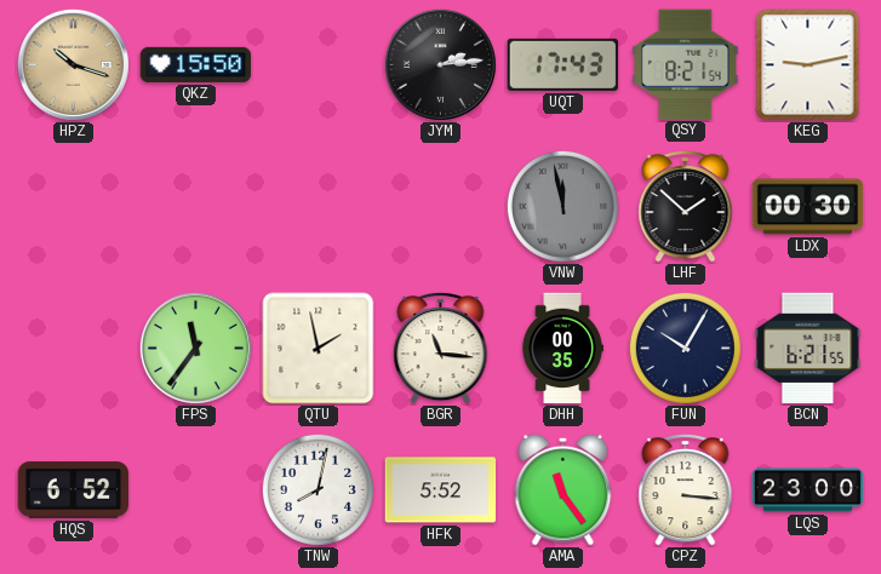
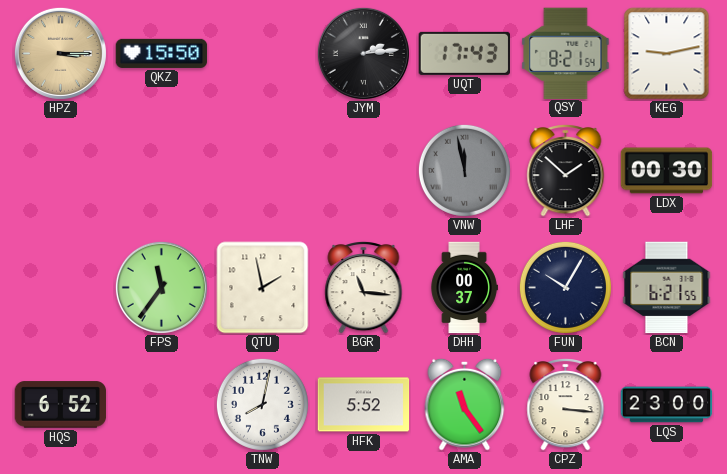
HPZ: 10:18 -> 3:15
DHH: 00:35 -> 00:37
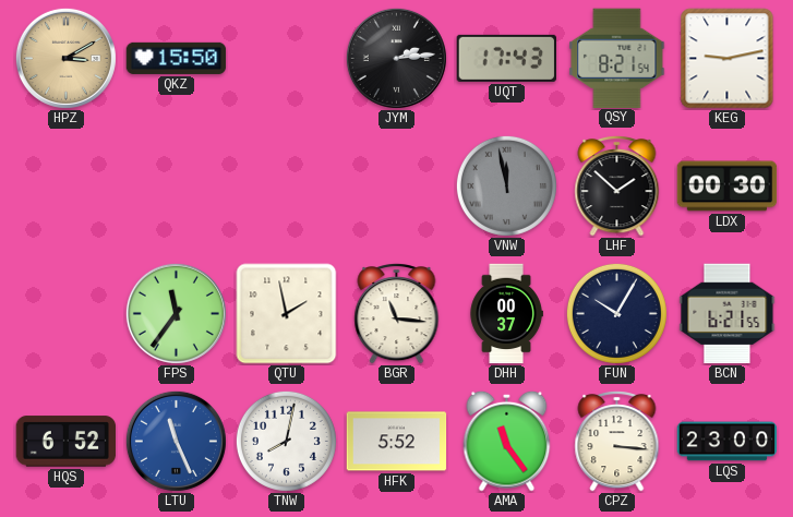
HPZ: 3:15 -> 3:10
LTU: none -> 11:26
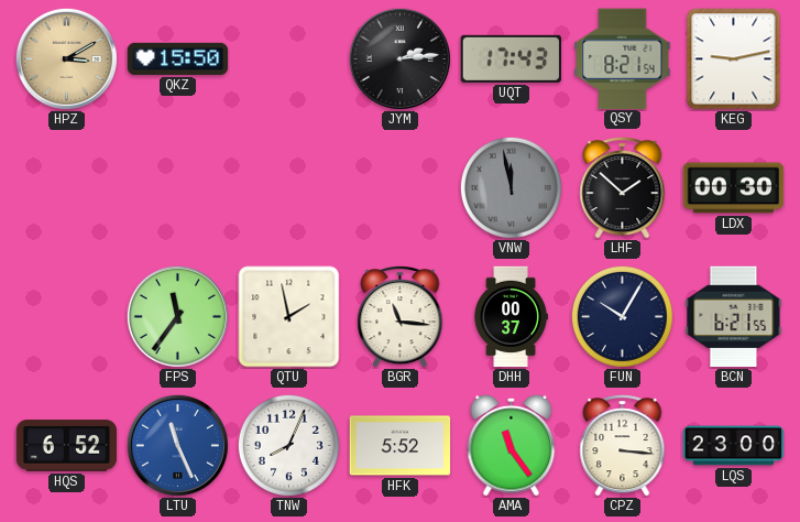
TNW: 8:02 -> 8:04
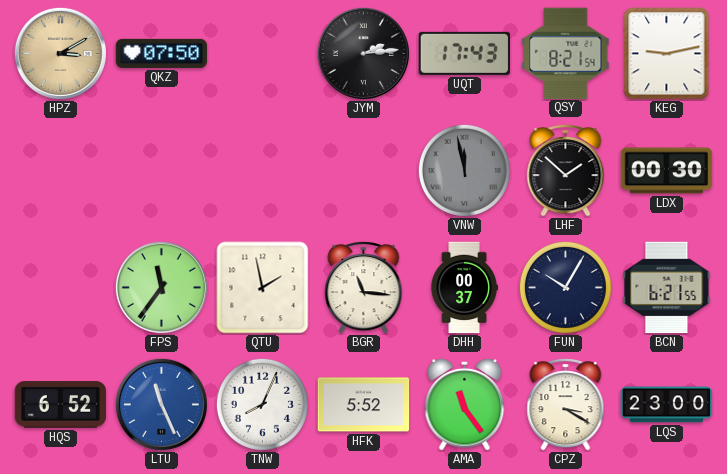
QKZ: 15:50 -> 07:50
CPZ: 3:16 -> 3:20
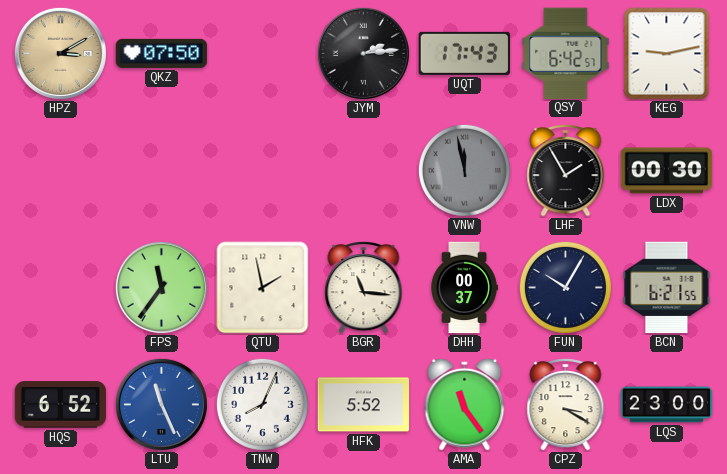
QSY: 8:21 -> 6:42
LHF: 1:52 -> 1:55
